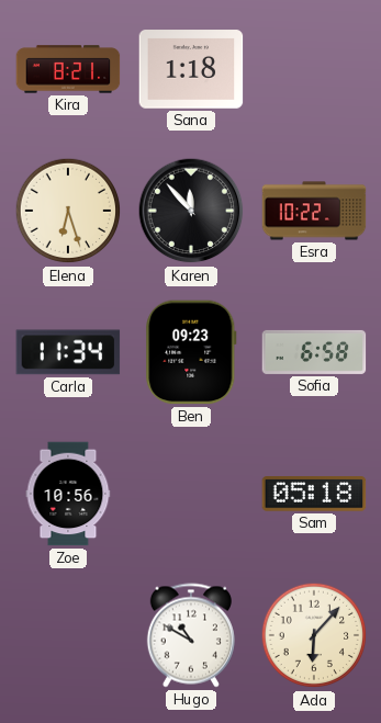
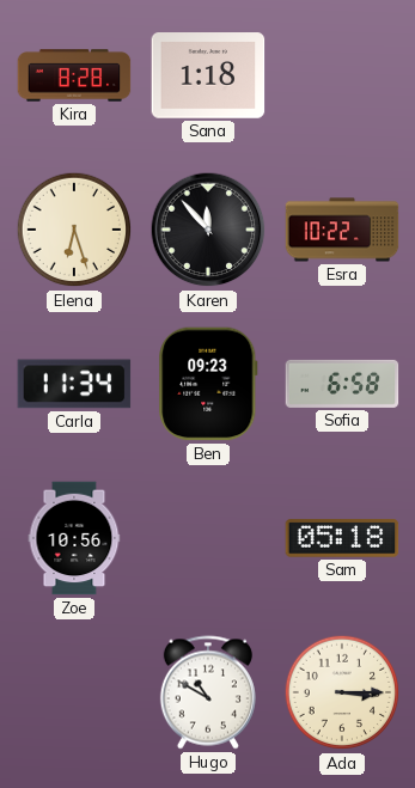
Kira: 8:21 -> 8:28
Ada: 6:07 -> 3:15
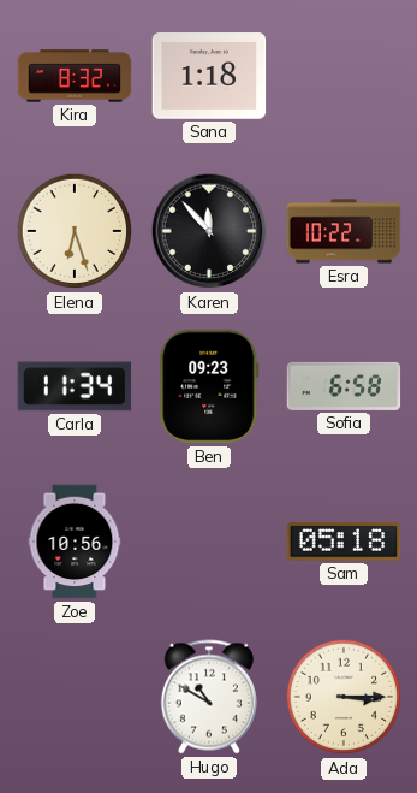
Kira: 8:28 -> 8:32
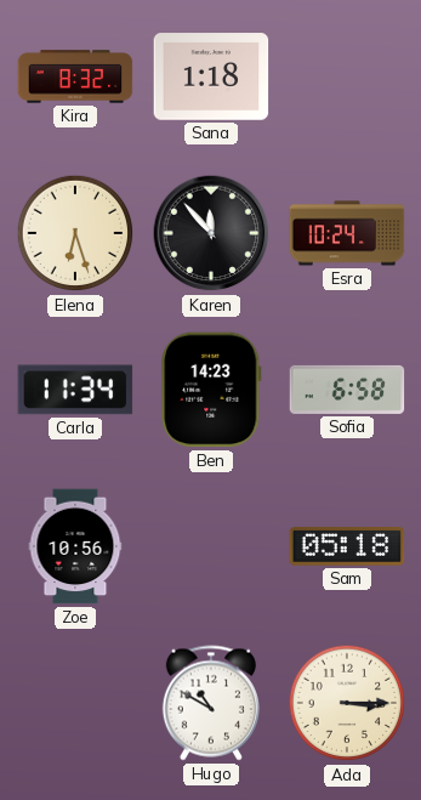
Esra: 10:22 -> 10:24
Ben: 09:23 -> 14:23
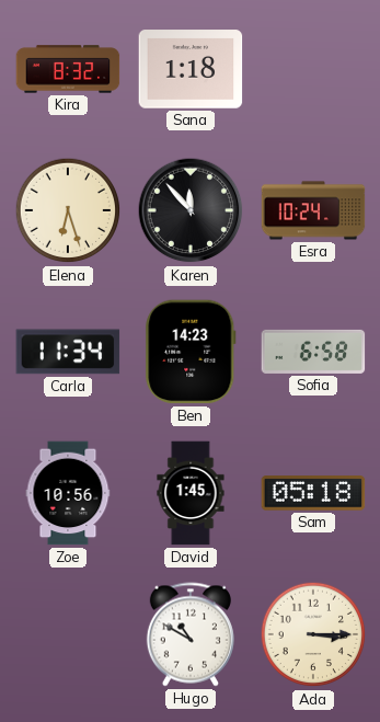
David: none -> 1:45
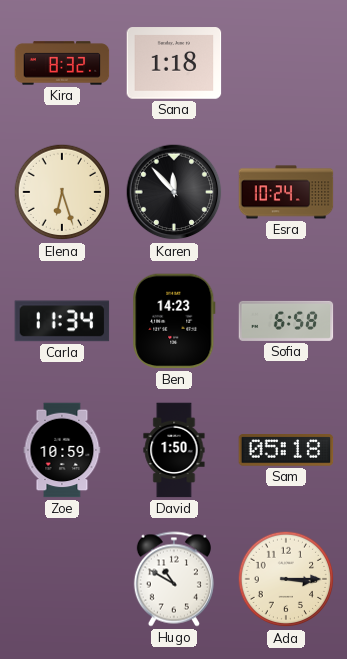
Zoe: 10:56 -> 10:59
David: 1:45 -> 1:50
